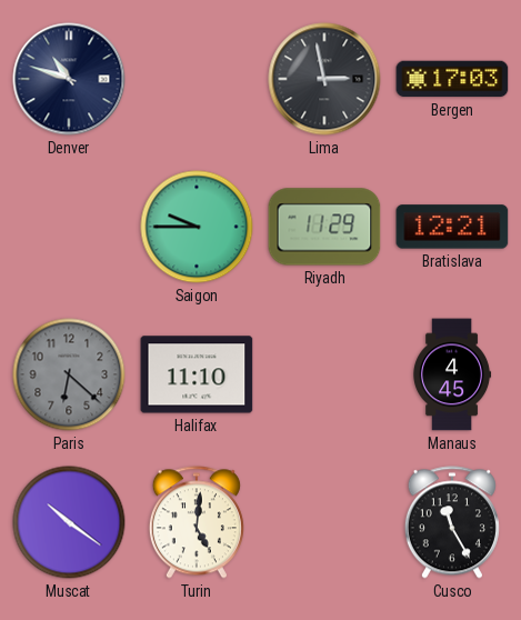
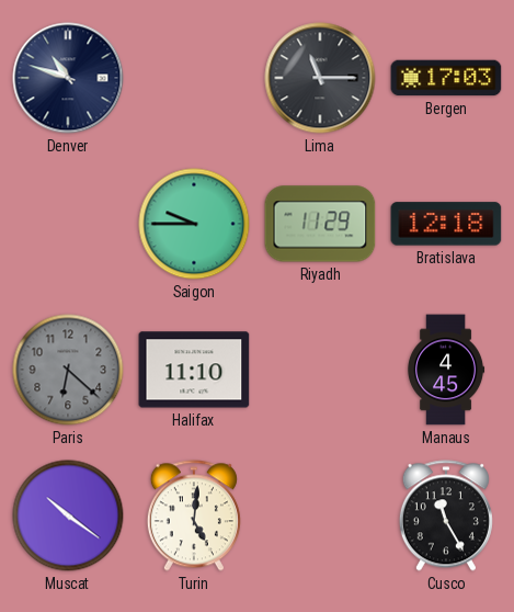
Lima: 2:58 -> 11:15
Bratislava: 12:21 -> 12:18
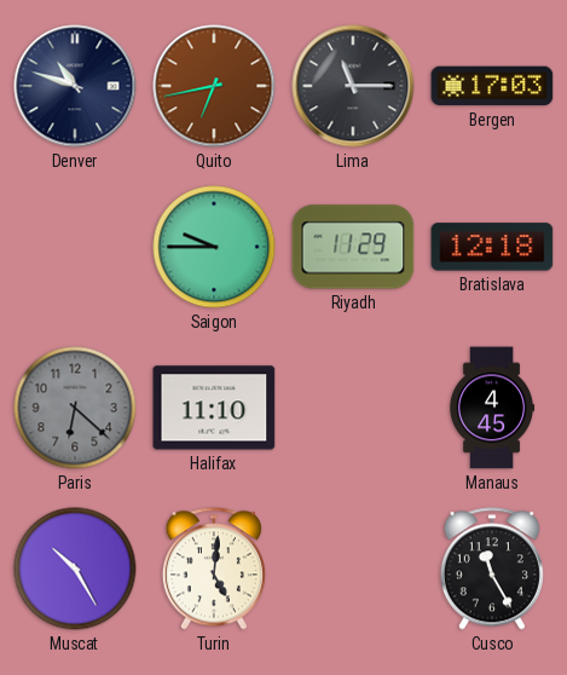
Quito: none -> 6:43
Muscat: 10:21 -> 10:25
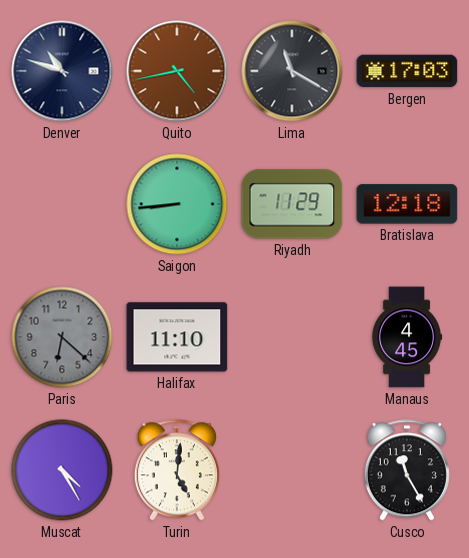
Quito: 6:43 -> 4:43
Lima: 11:15 -> 11:20
Saigon: 9:45 -> 8:44
Muscat: 10:25 -> 4:25
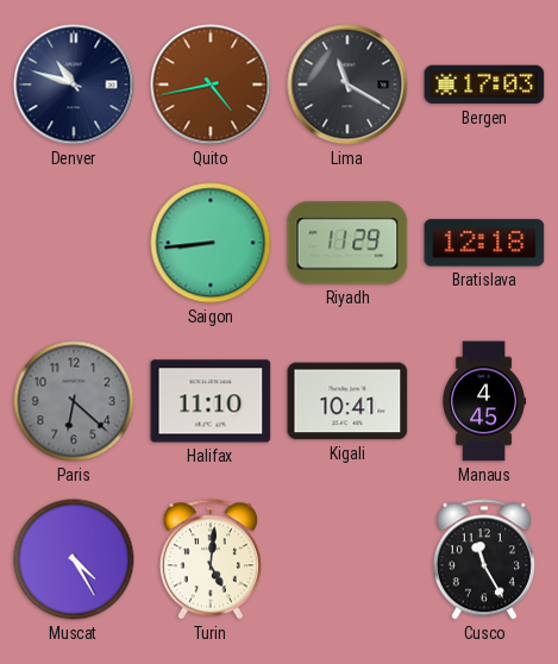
Kigali: none -> 10:41
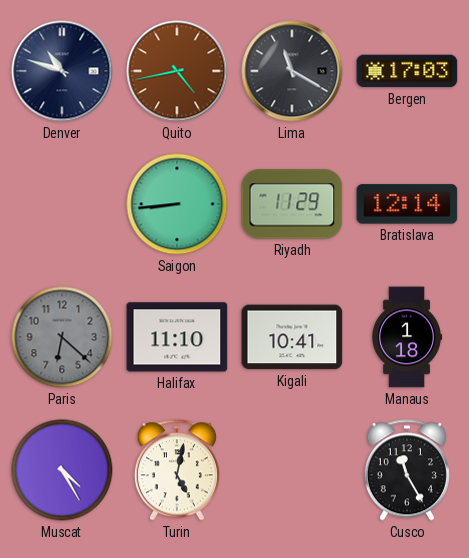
Bratislava: 12:18 -> 12:14
Manaus: 4:45 -> 1:18
Turin: 5:01 -> 5:02
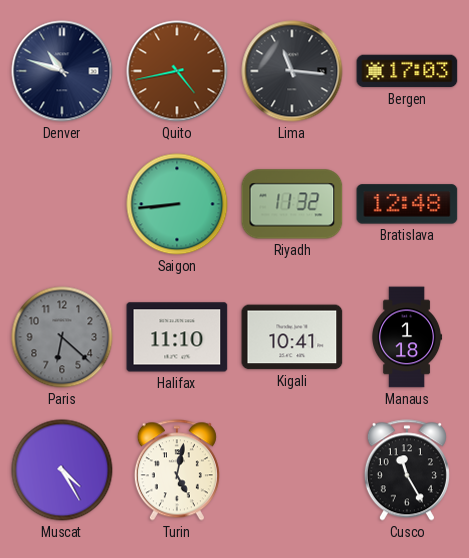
Lima: 11:20 -> 11:16
Riyadh: 11:29 -> 11:32
Bratislava: 12:14 -> 12:48
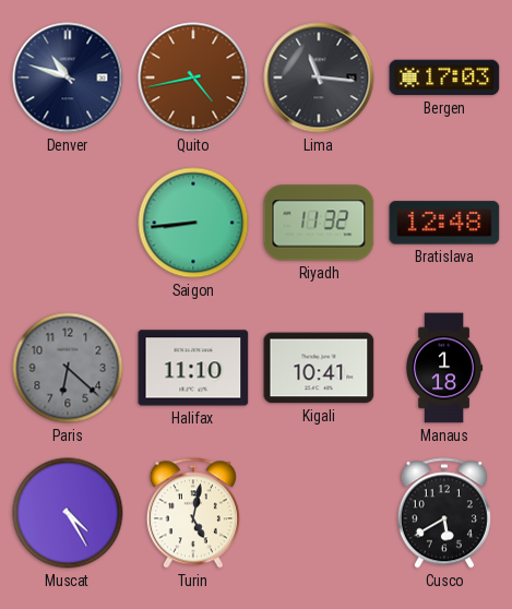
Cusco: 11:25 -> 5:40
